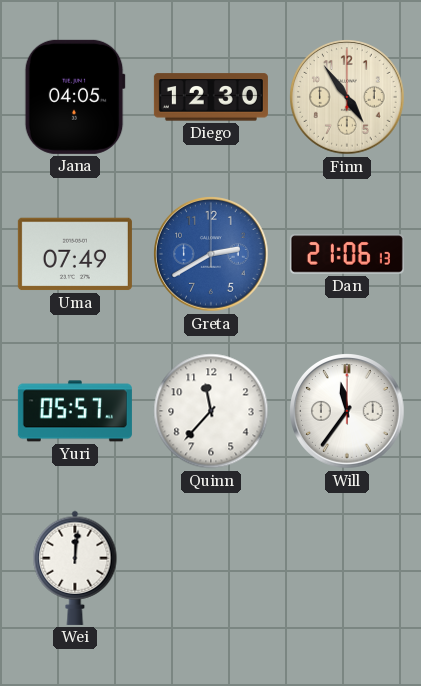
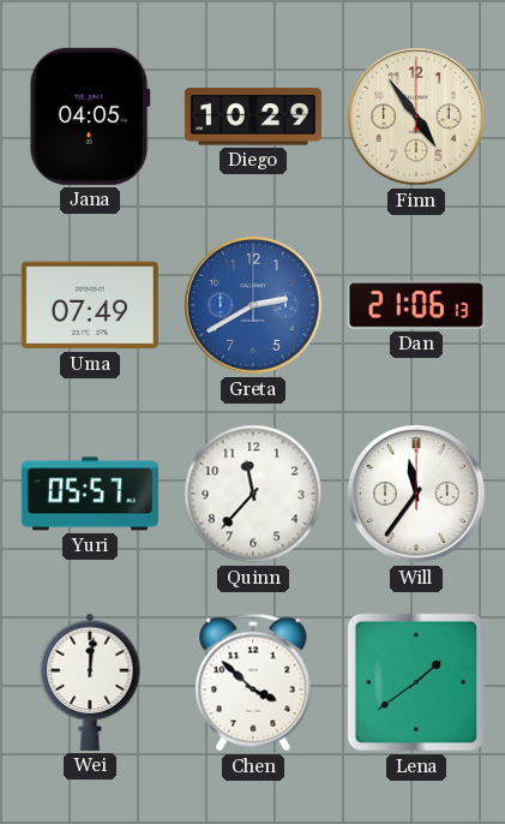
Diego: 12:30 -> 10:29
Chen: none -> 3:52
Lena: none -> 1:39
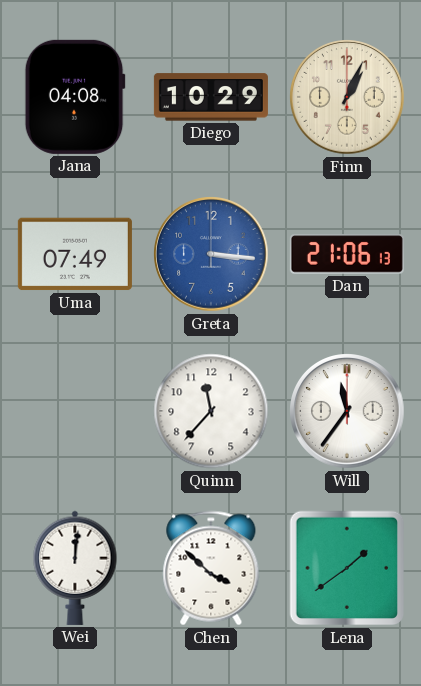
Jana: 04:05 -> 04:08
Finn: 4:54 -> 1:04
Greta: 2:40 -> 3:16
Yuri: 05:57 -> none
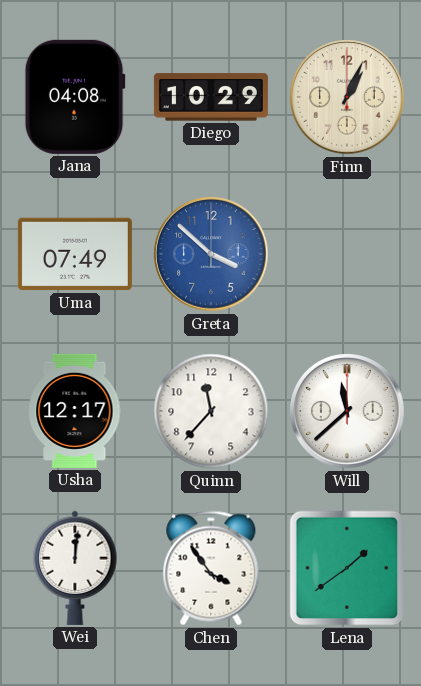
Greta: 3:16 -> 3:52
Dan: 21:06 -> none
Usha: none -> 12:17
Will: 11:36 -> 11:38
Chen: 3:52 -> 3:54
